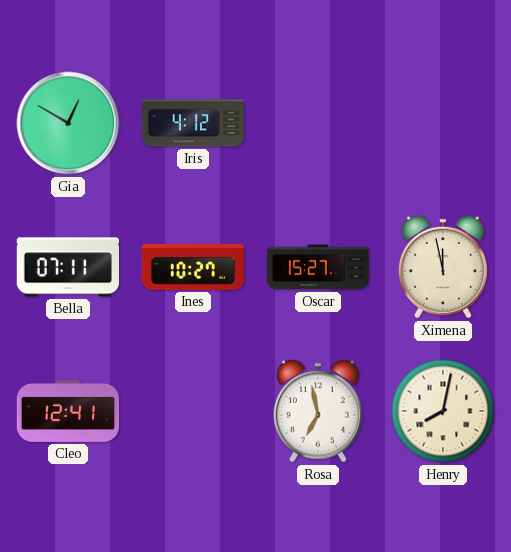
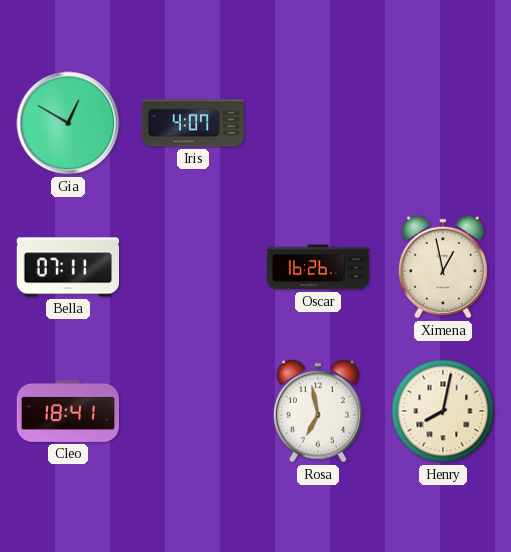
Iris: 4:12 -> 4:07
Ines: 10:27 -> none
Oscar: 15:27 -> 16:26
Ximena: 11:58 -> 12:58
Cleo: 12:41 -> 18:41
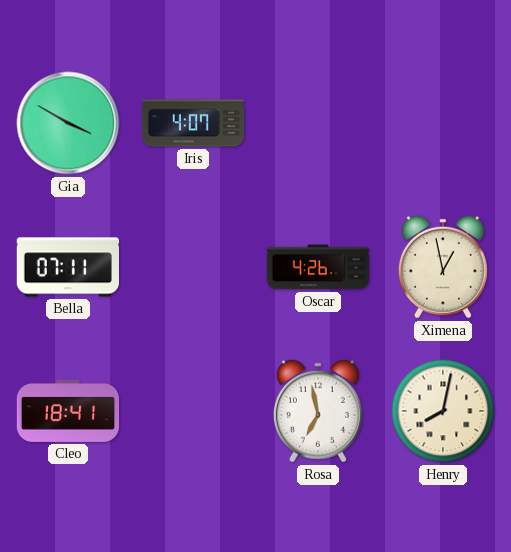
Gia: 12:50 -> 3:50
Oscar: 16:26 -> 4:26
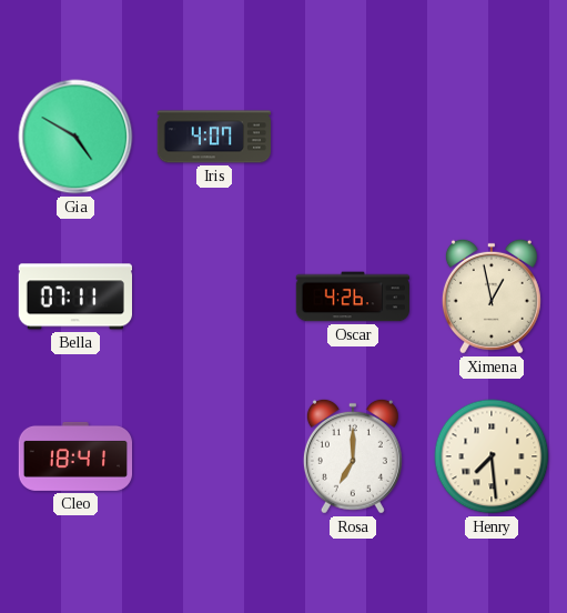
Gia: 3:50 -> 4:50
Rosa: 6:58 -> 7:00
Henry: 8:02 -> 7:29
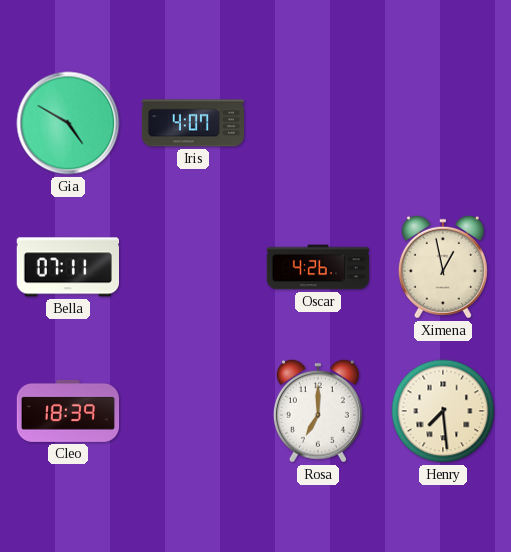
Cleo: 18:41 -> 18:39
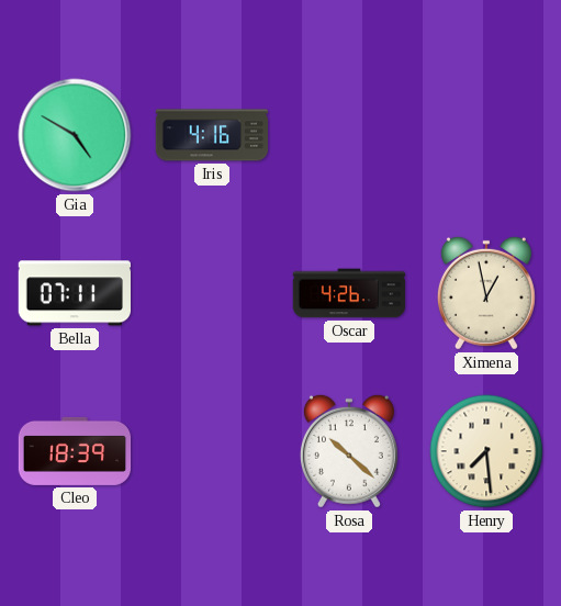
Iris: 4:07 -> 4:16
Rosa: 7:00 -> 10:22
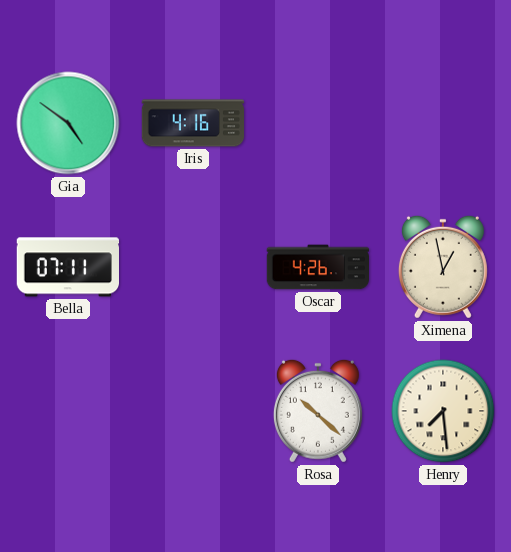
Gia: 4:50 -> 4:51
Cleo: 18:39 -> none
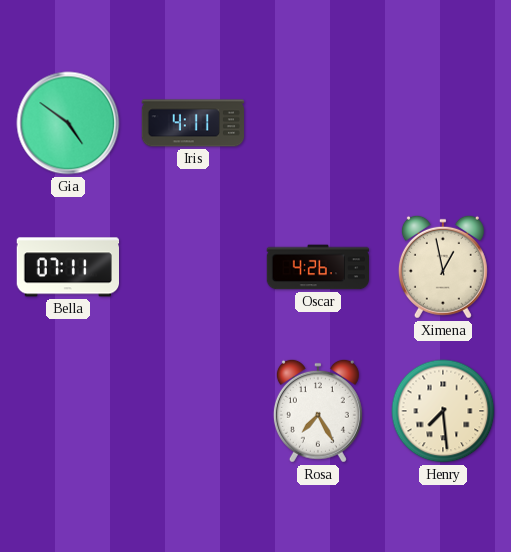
Iris: 4:16 -> 4:11
Rosa: 10:22 -> 7:25
